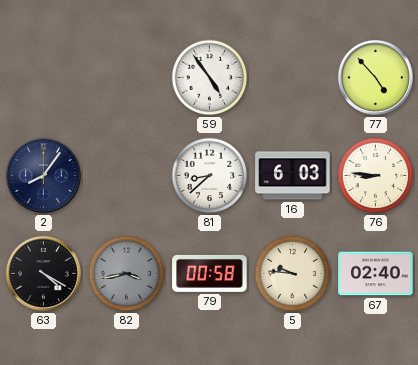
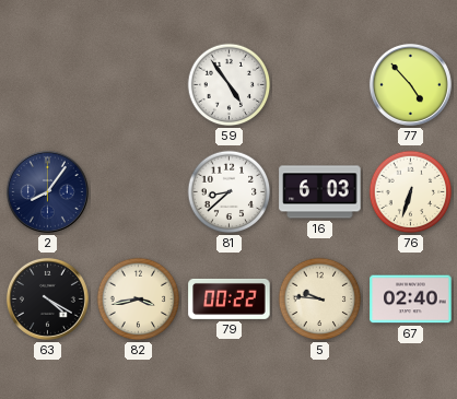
76: 8:46 -> 6:33
82 dial: grey -> cream
79: 00:58 -> 00:22
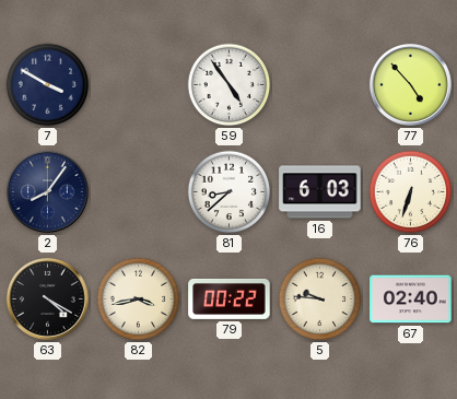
7: none -> 3:50
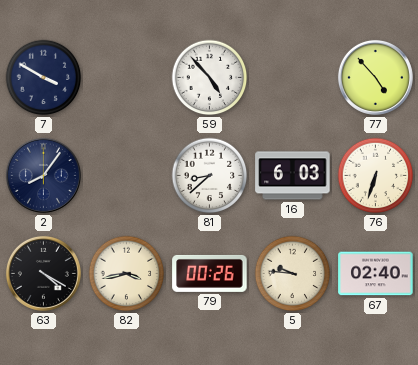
59: 4:54 -> 4:53
79: 00:22 -> 00:26
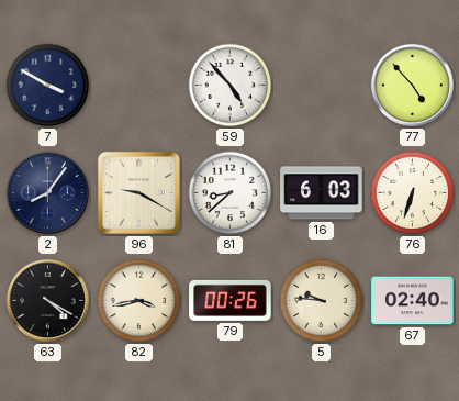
96: none -> 9:20
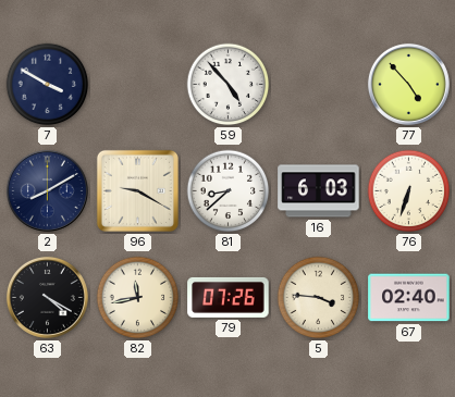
2: 8:06 -> 8:10
82: 3:43 -> 11:43
79: 00:26 -> 07:26
5: 9:46 -> 3:46
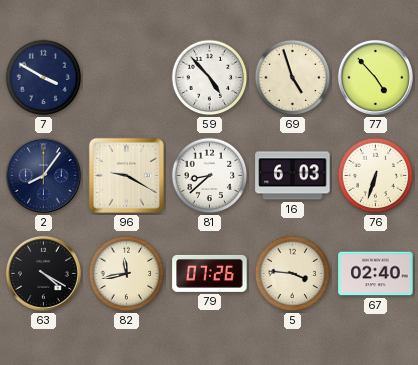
69: none -> 4:57
2: 8:10 -> 8:06
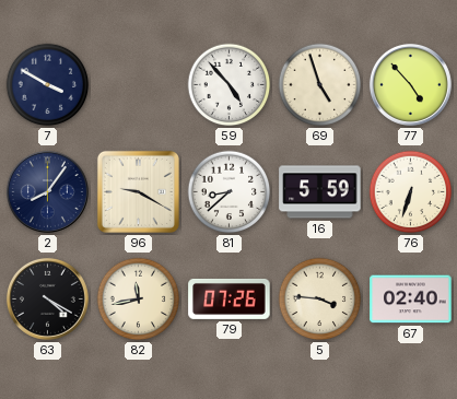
16: 6:03 -> 5:59
